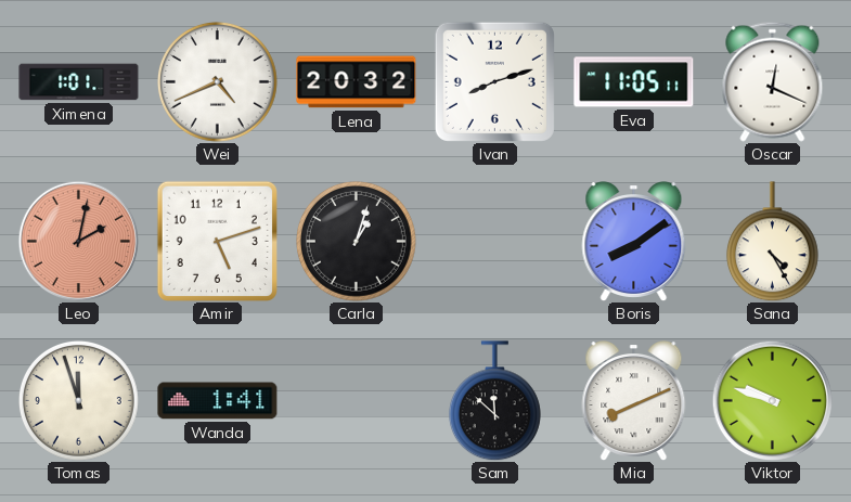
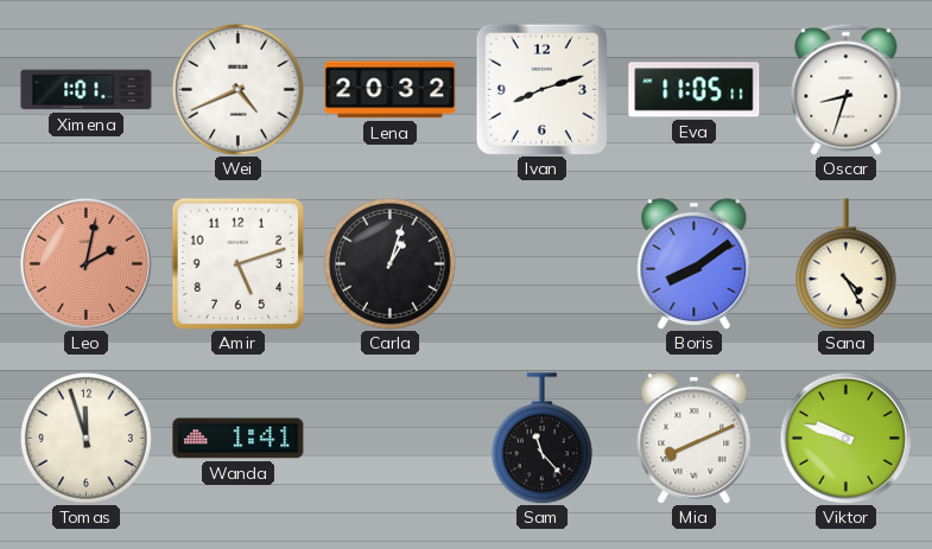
Oscar: 12:19 -> 8:33
Sam: 11:52 -> 11:23
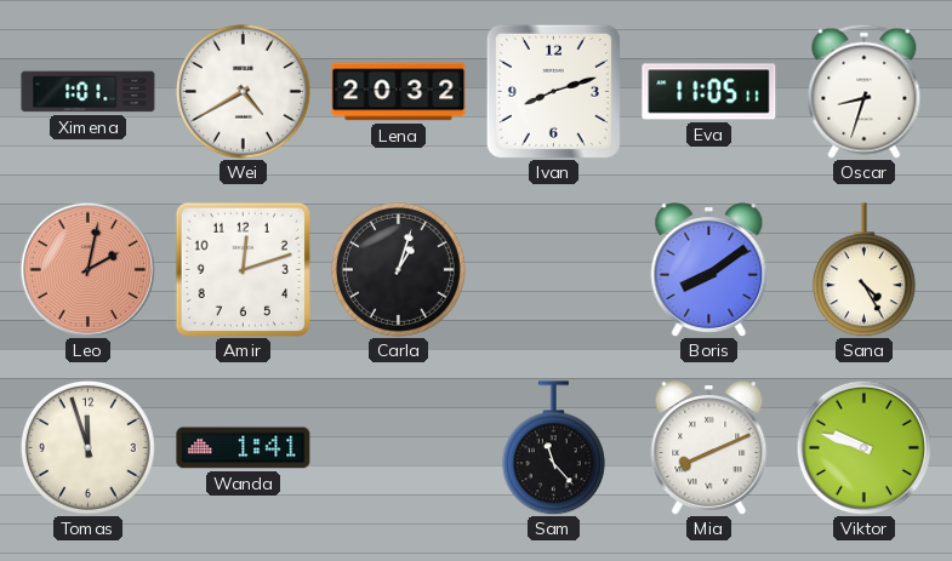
Wei: 4:41 -> 4:40
Amir: 5:12 -> 12:12
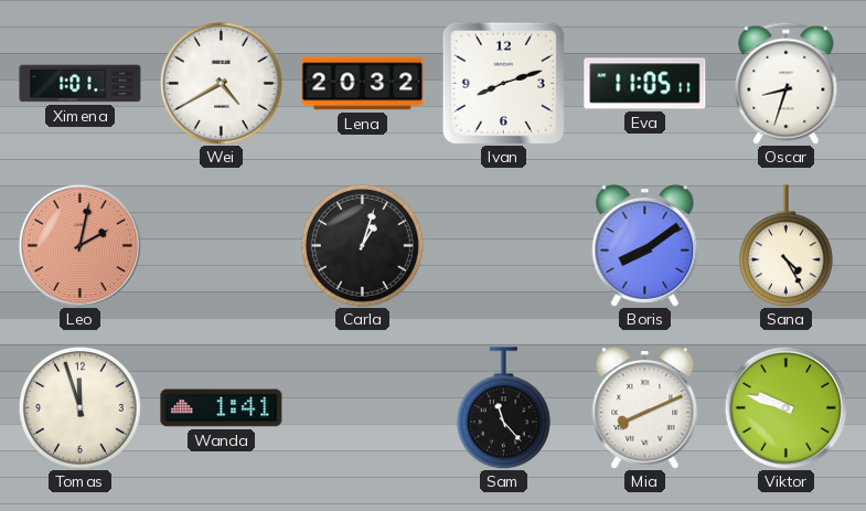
Amir: 12:12 -> none
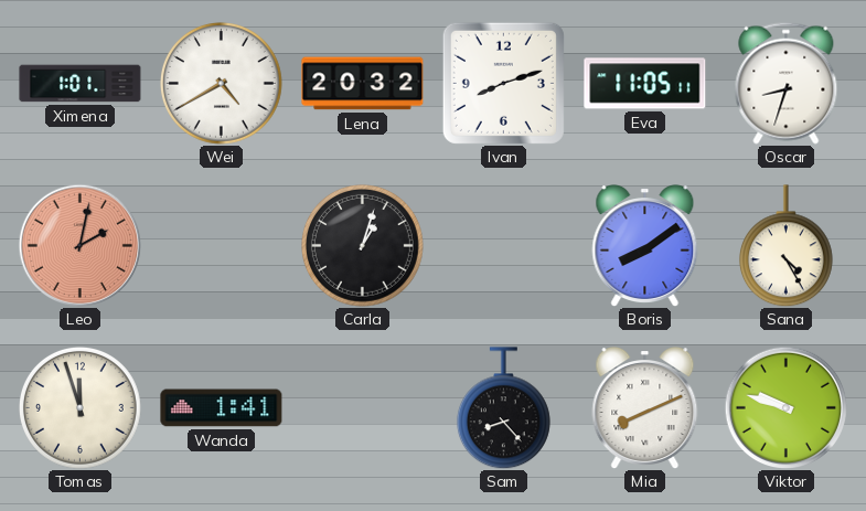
Sam: 11:23 -> 8:23
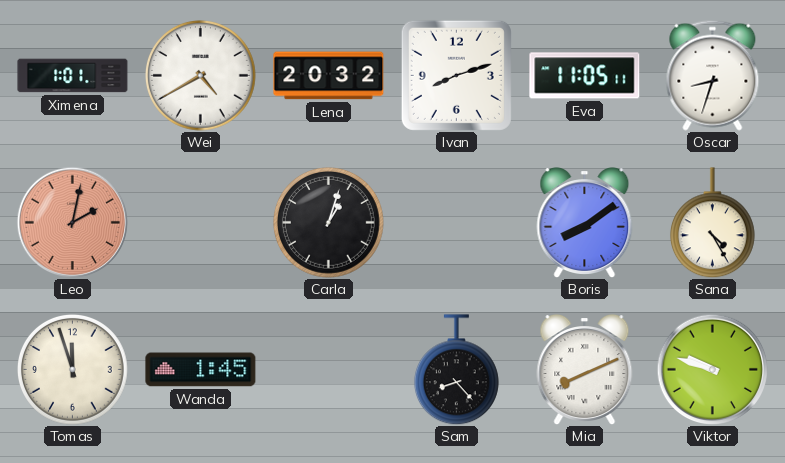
Wanda: 1:41 -> 1:45
